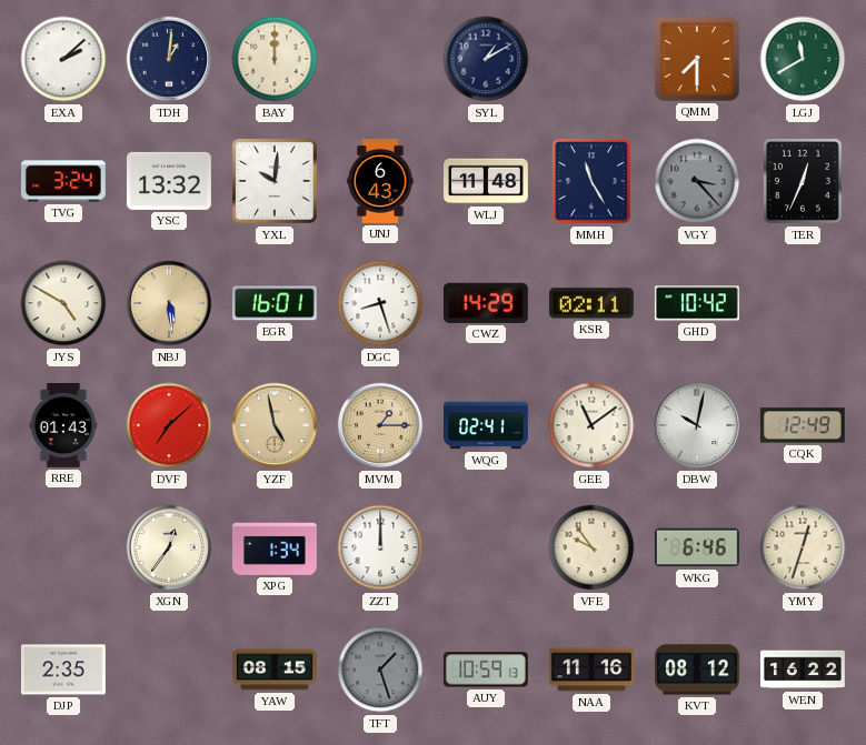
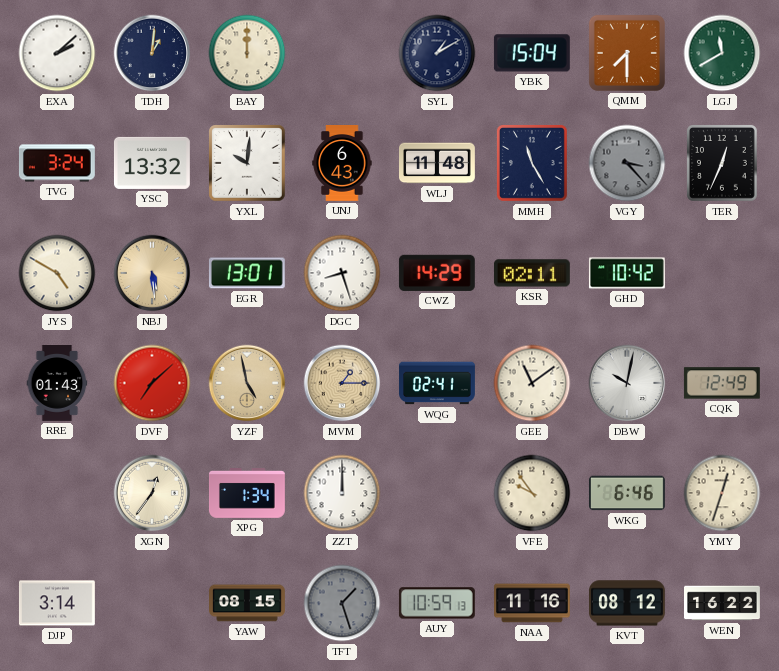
YBK: none -> 15:04
EGR: 16:01 -> 13:01
DJP: 2:35 -> 3:14
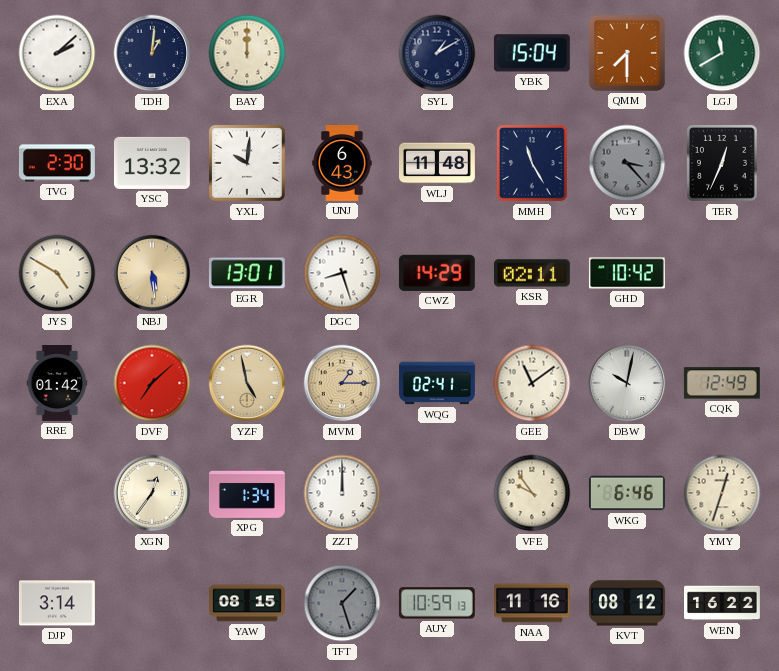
TVG: 3:24 -> 2:30
RRE: 01:43 -> 01:42
